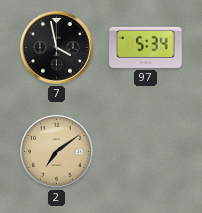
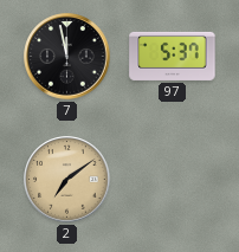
7: 3:58 -> 11:58
97: 5:34 -> 5:37
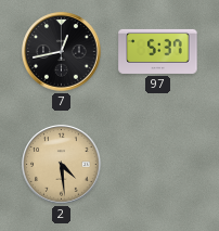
7: 11:58 -> 12:43
2: 7:09 -> 4:29
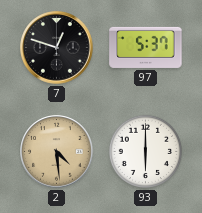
7: 12:43 -> 12:48
93: none -> 6:00
